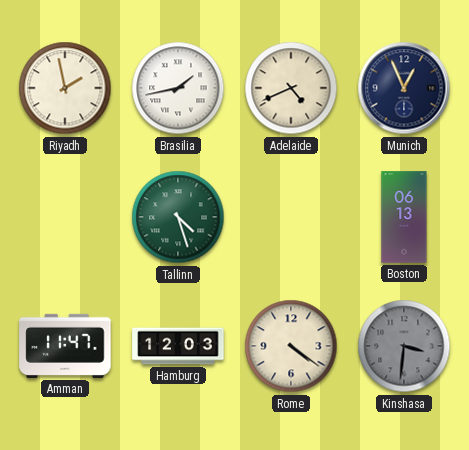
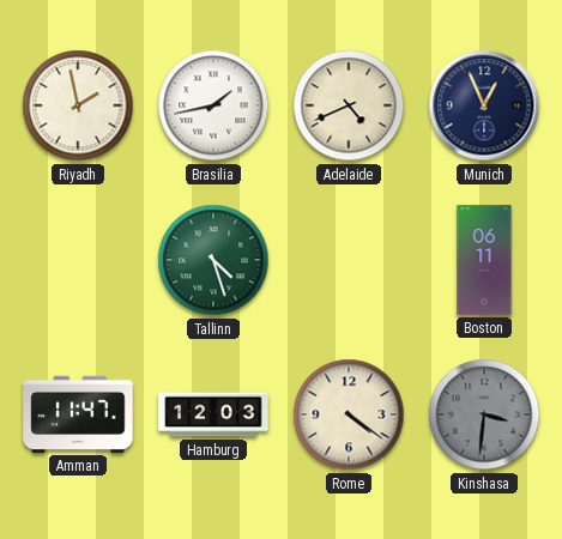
Boston: 06:13 -> 06:11
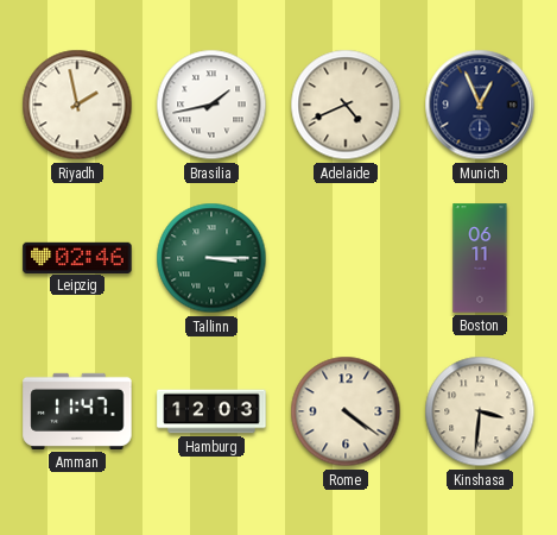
Leipzig: none -> 02:46
Tallinn: 4:27 -> 3:15
Kinshasa dial: grey -> cream
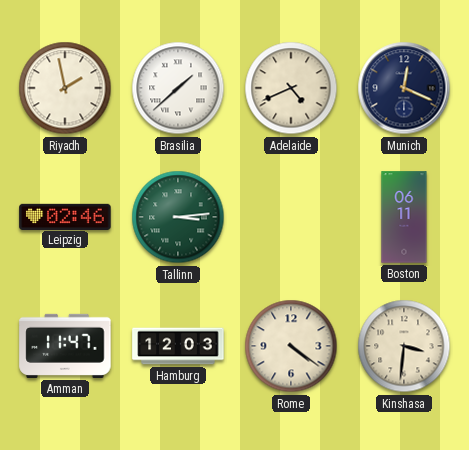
Brasilia: 1:43 -> 1:38
Munich: 12:56 -> 12:19
Tallinn: 3:15 -> 3:14
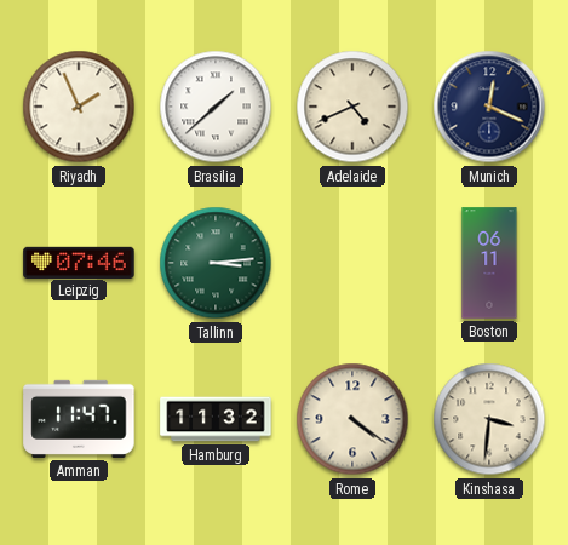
Riyadh: 1:58 -> 1:56
Leipzig: 02:46 -> 07:46
Hamburg: 12:03 -> 11:32
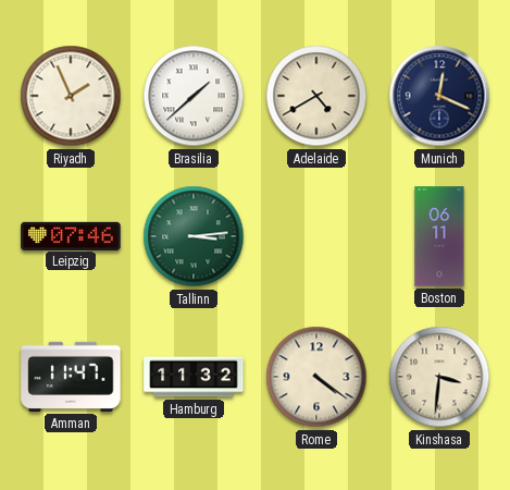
Adelaide: 4:41 -> 4:40
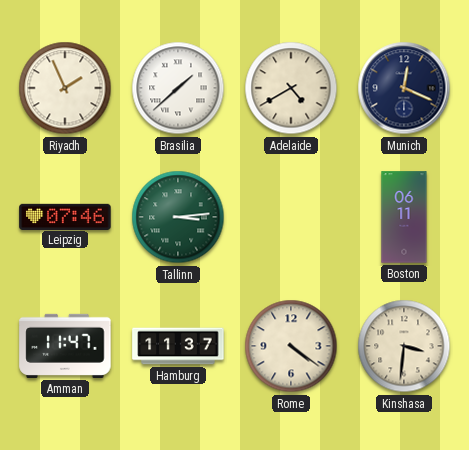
Hamburg: 11:32 -> 11:37
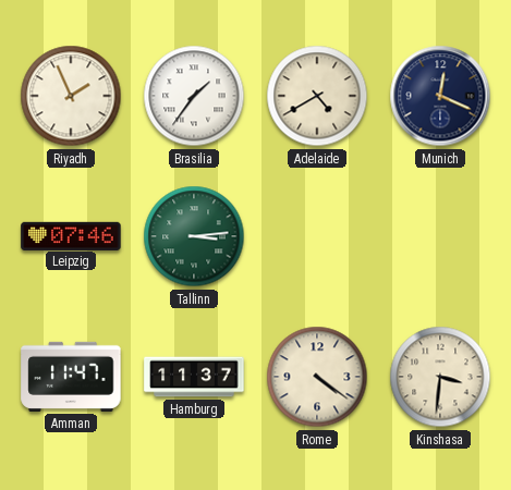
Brasilia: 1:38 -> 1:36
Boston: 06:11 -> none
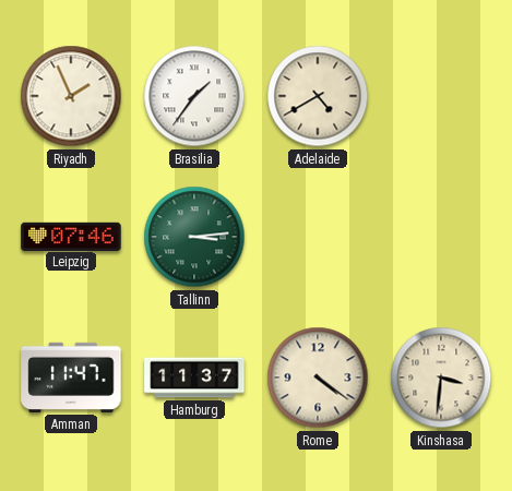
Munich: 12:19 -> none
